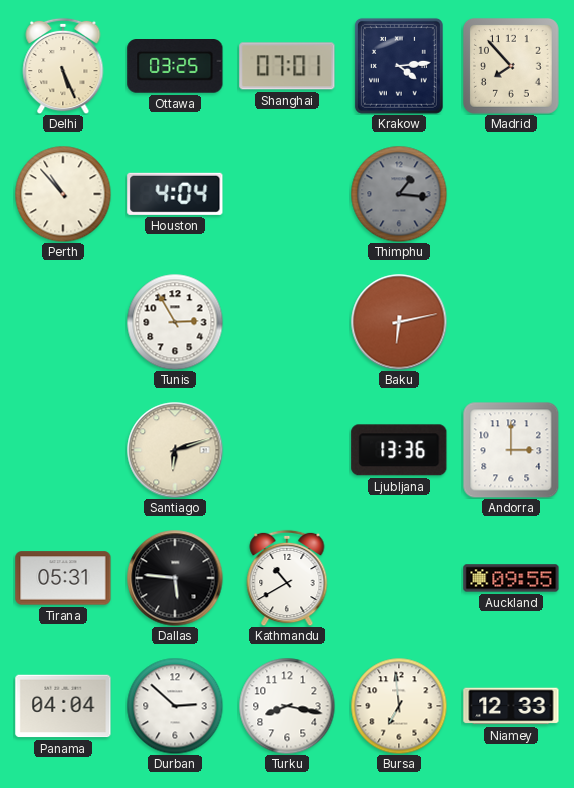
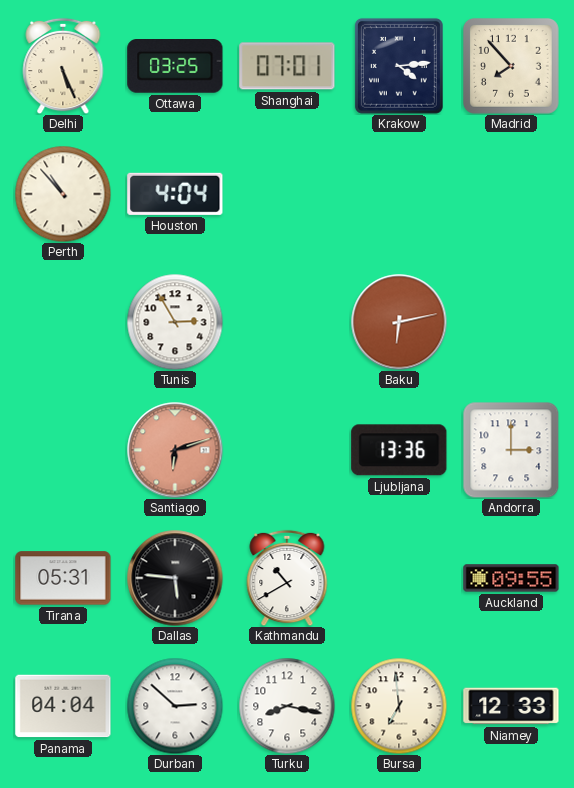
Thimphu: 1:16 -> none
Santiago dial: cream -> salmon
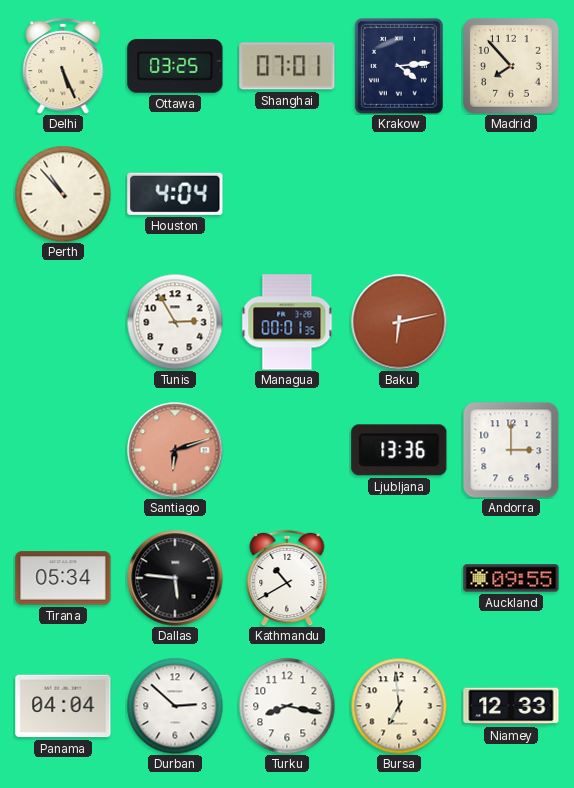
Managua: none -> 00:01
Tirana: 05:31 -> 05:34
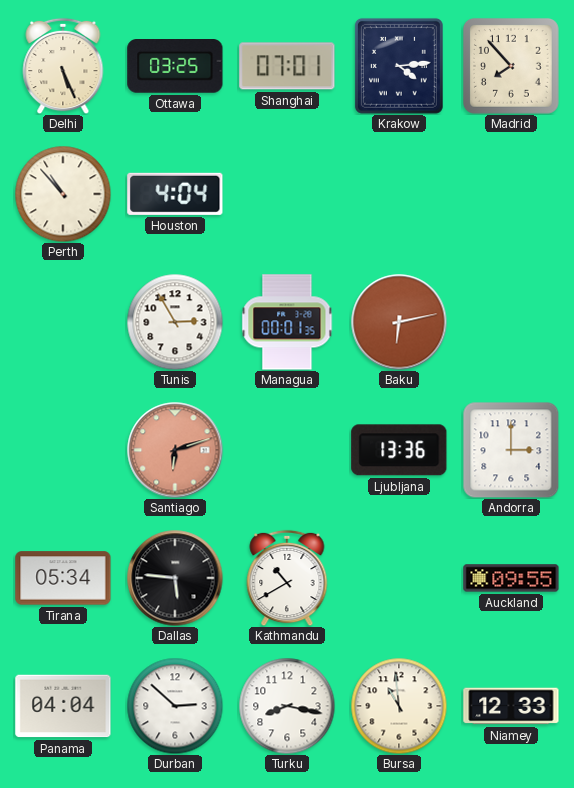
Bursa: 6:59 -> 10:59
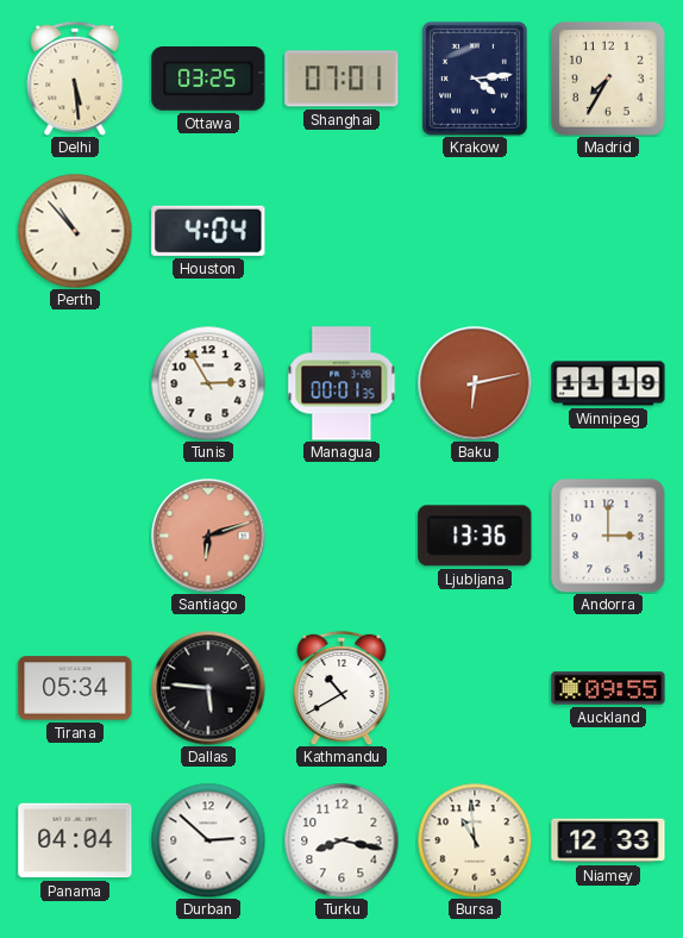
Delhi: 5:26 -> 5:29
Madrid: 7:53 -> 7:35
Winnipeg: none -> 11:19
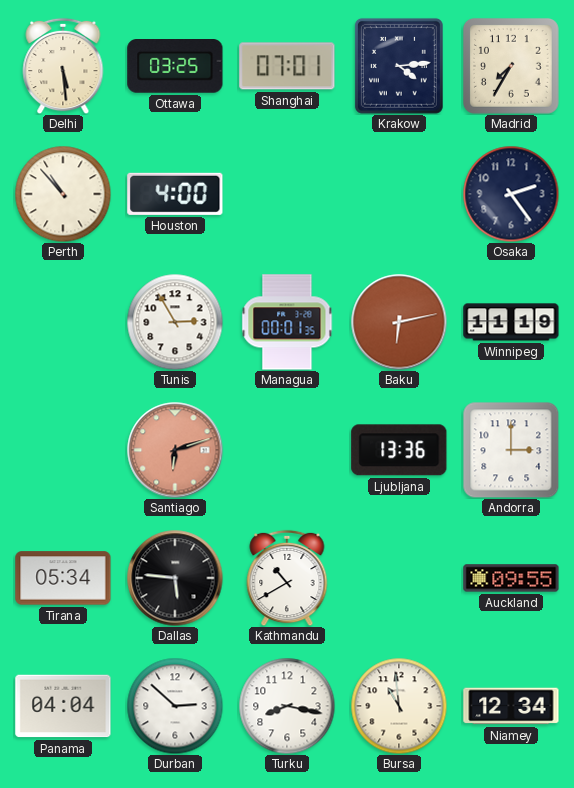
Houston: 4:04 -> 4:00
Osaka: none -> 2:24
Niamey: 12:33 -> 12:34
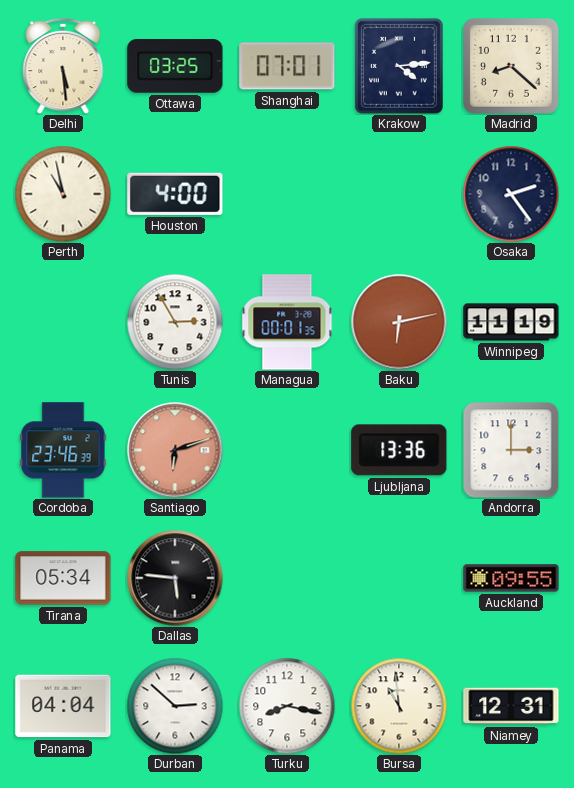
Madrid: 7:35 -> 8:22
Perth: 10:53 -> 10:58
Cordoba: none -> 23:46
Kathmandu: 10:40 -> none
Niamey: 12:34 -> 12:31
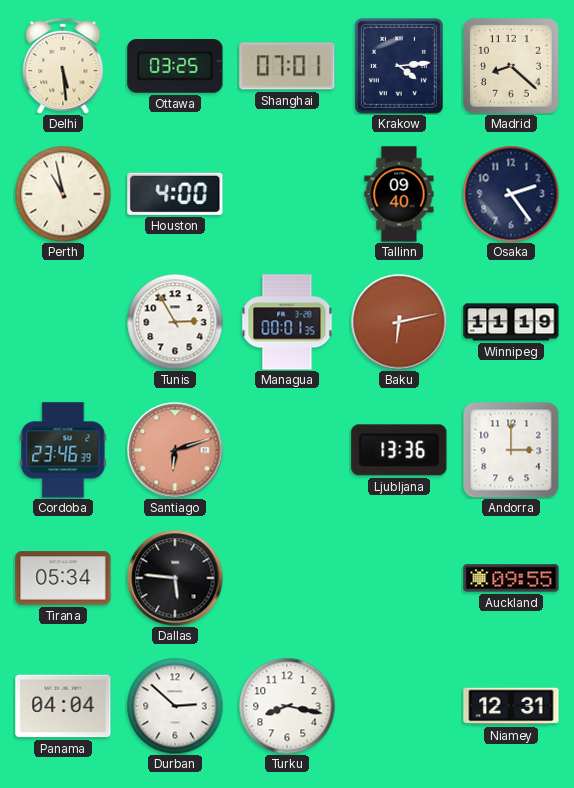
Tallinn: none -> 09:40
Bursa: 10:59 -> none
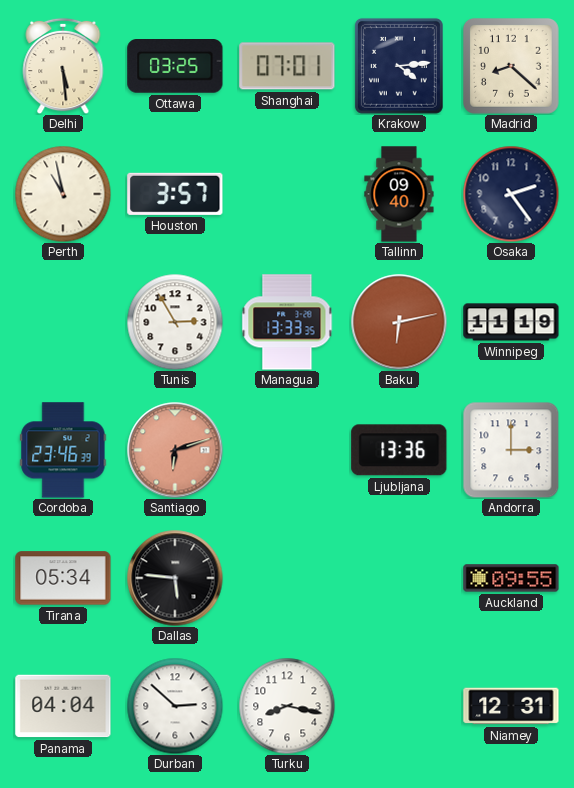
Houston: 4:00 -> 3:57
Managua: 00:01 -> 13:33
